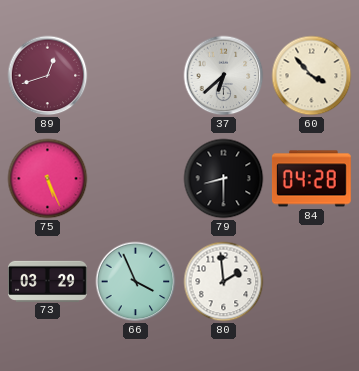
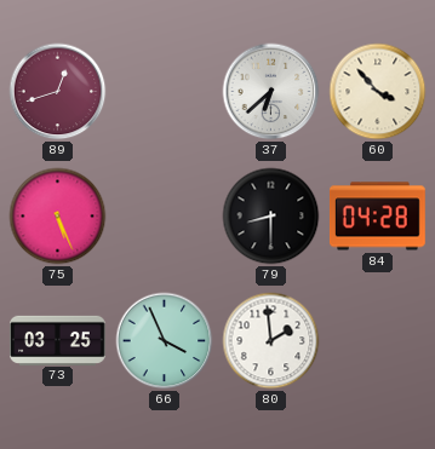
73: 03:29 -> 03:25
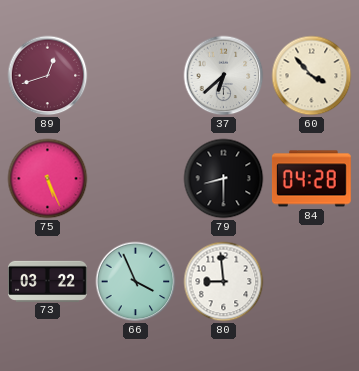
73: 03:25 -> 03:22
80: 1:59 -> 8:59
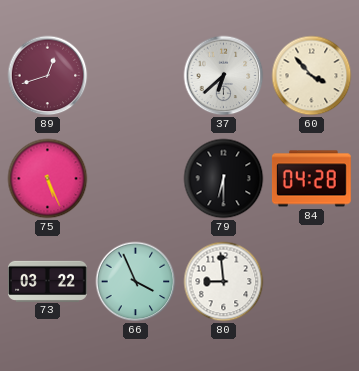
79: 8:30 -> 6:30
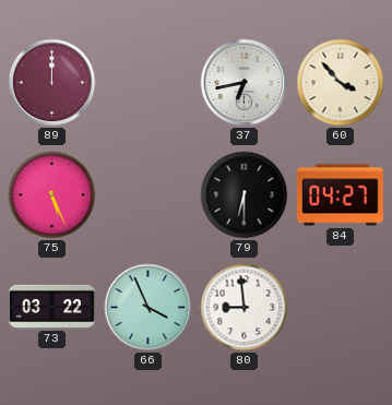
89: 12:42 -> 12:00
37: 6:38 -> 6:43
84: 04:28 -> 04:27
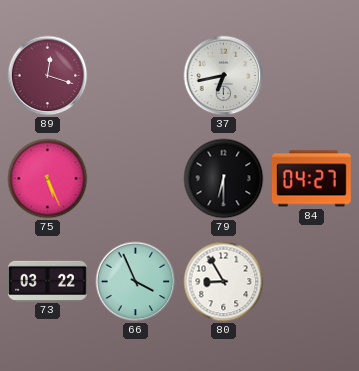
89: 12:00 -> 12:18
60: 3:53 -> none
80: 8:59 -> 8:55
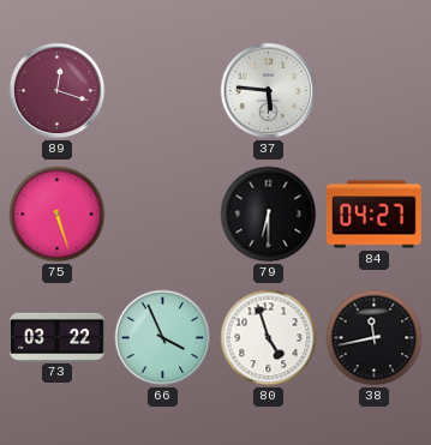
37: 6:43 -> 5:46
75: 5:26 -> 5:27
80: 8:55 -> 4:57
38: none -> 11:43
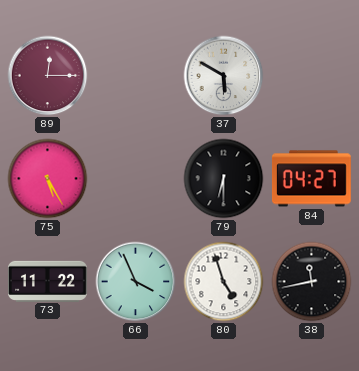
89: 12:18 -> 12:15
37: 5:46 -> 5:50
75: 5:27 -> 5:25
73: 03:22 -> 11:22
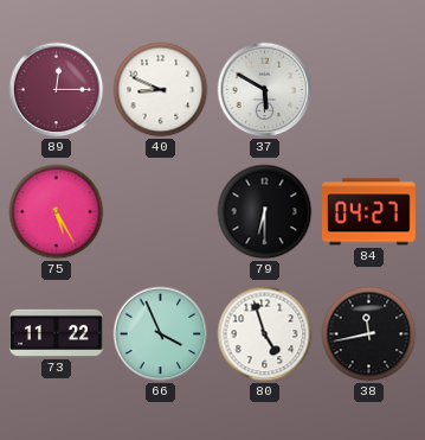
40: none -> 8:49
